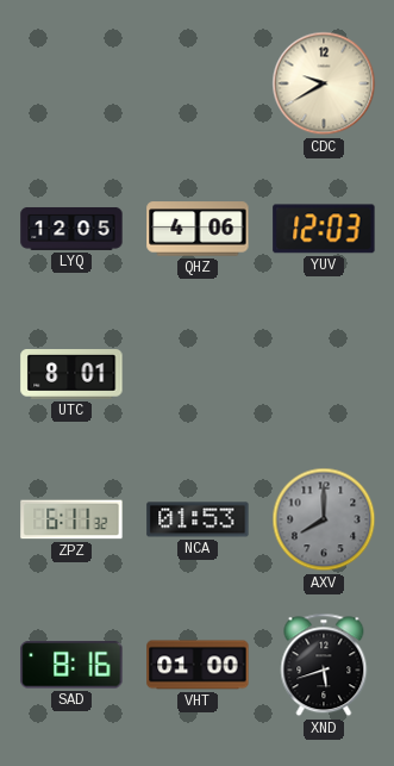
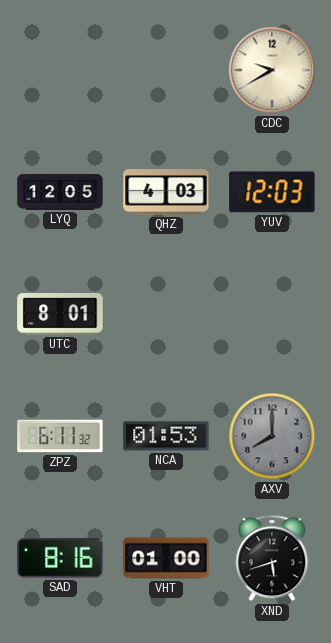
QHZ: 4:06 -> 4:03
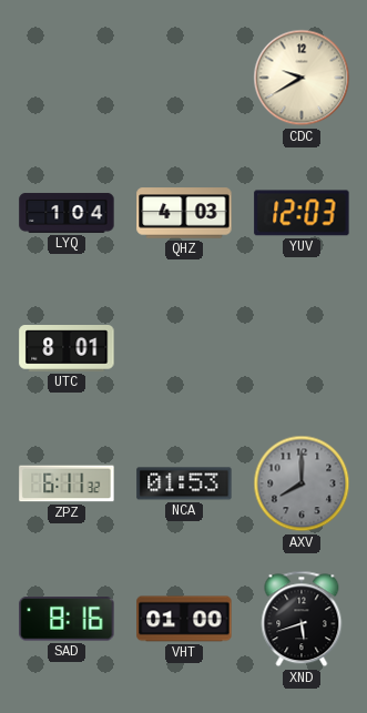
LYQ: 12:05 -> 1:04
